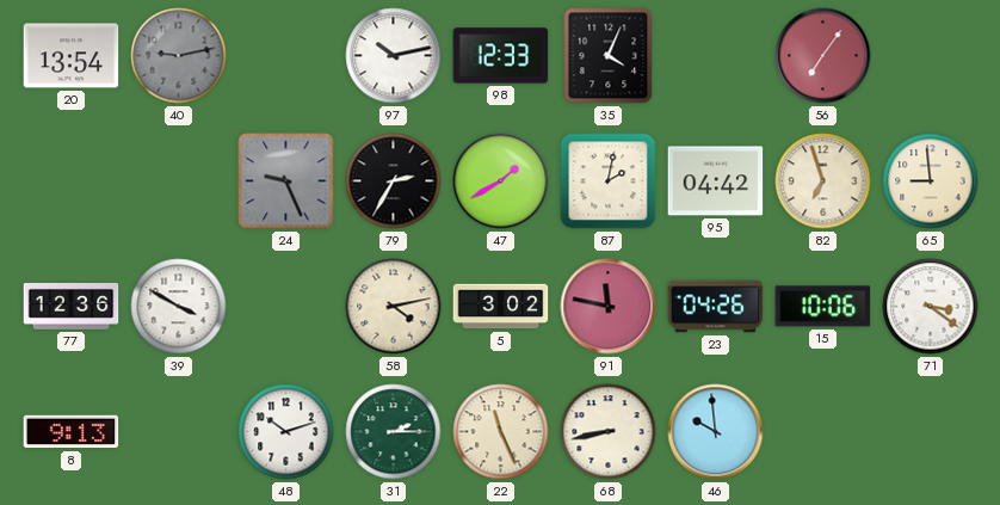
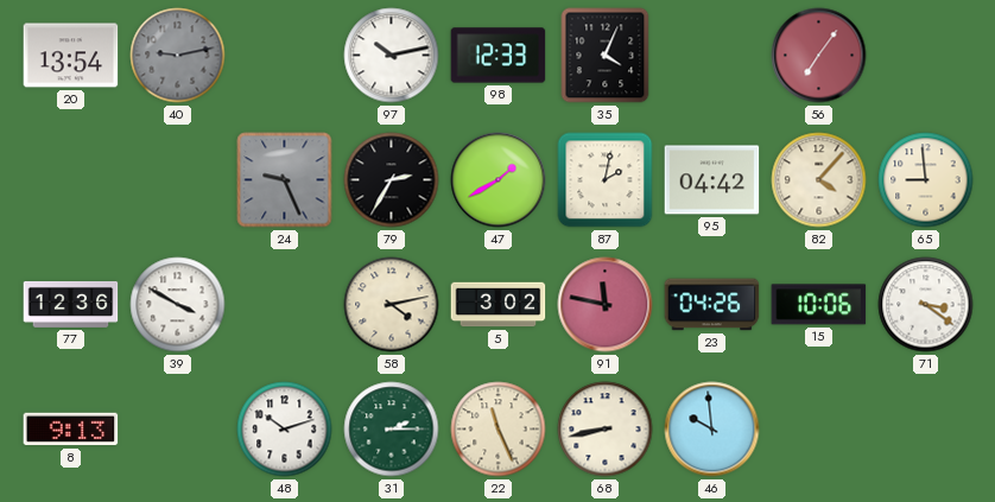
82: 6:57 -> 4:07
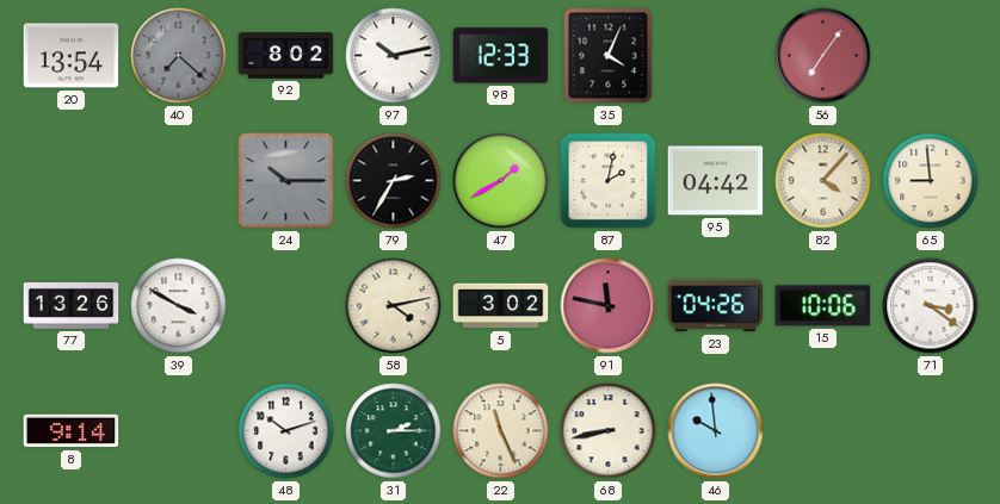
40: 9:13 -> 7:22
92: none -> 8:02
24: 9:26 -> 10:15
77: 12:36 -> 13:26
8: 9:13 -> 9:14
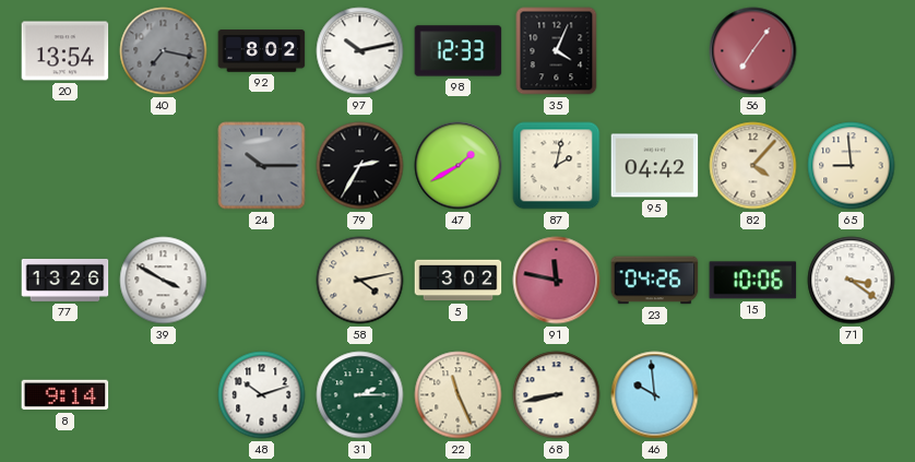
40: 7:22 -> 7:17
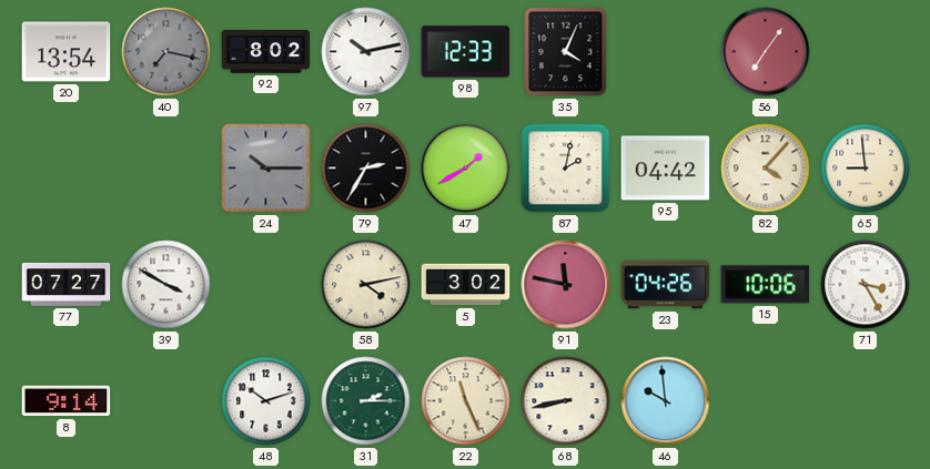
77: 13:26 -> 07:27
71: 3:21 -> 3:25
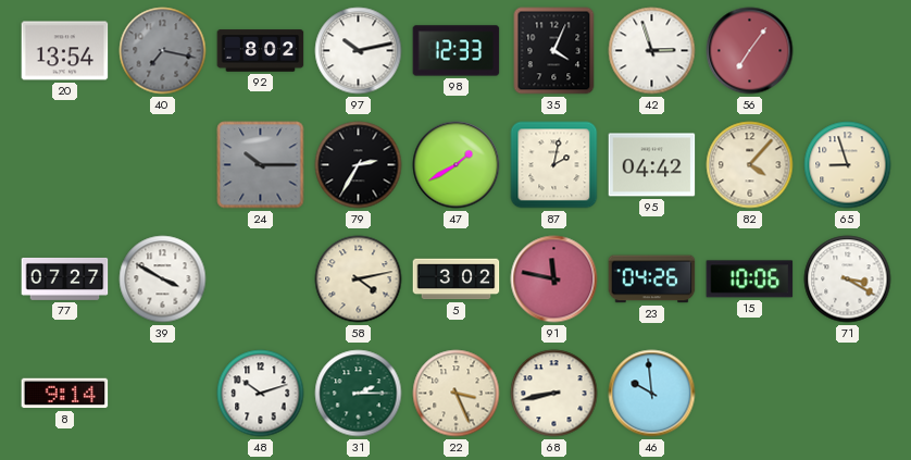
42: none -> 2:57
65: 8:59 -> 8:57
71: 3:25 -> 3:20
22: 11:26 -> 3:26
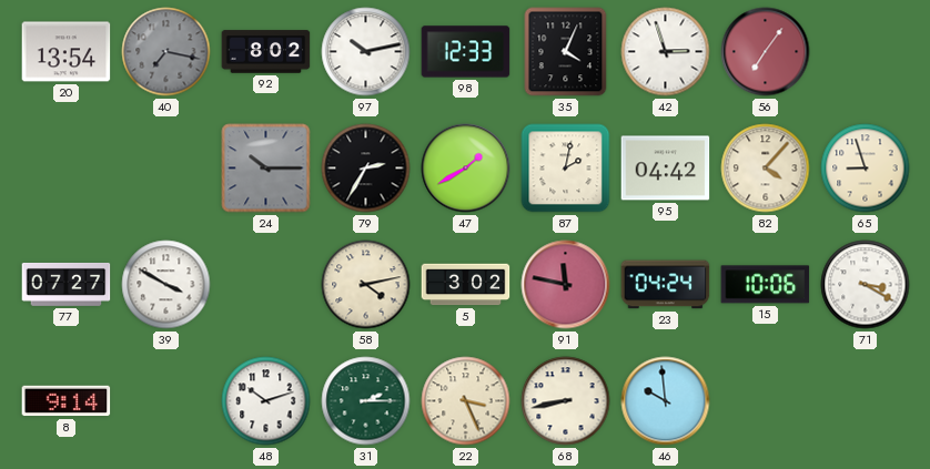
23: 04:26 -> 04:24
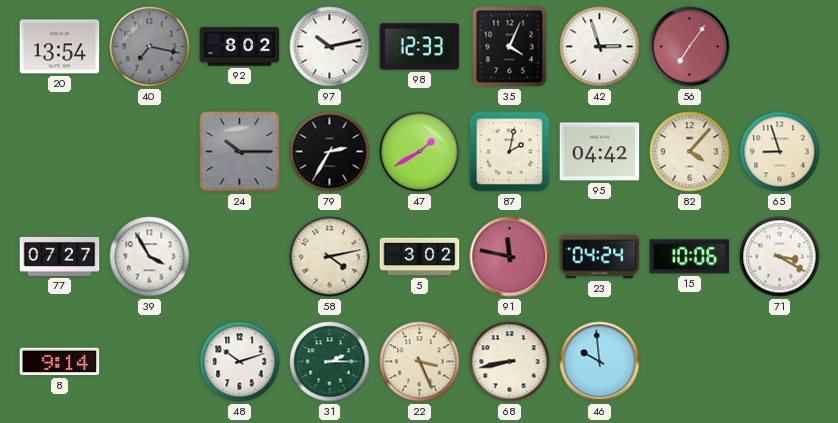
39: 3:50 -> 3:55
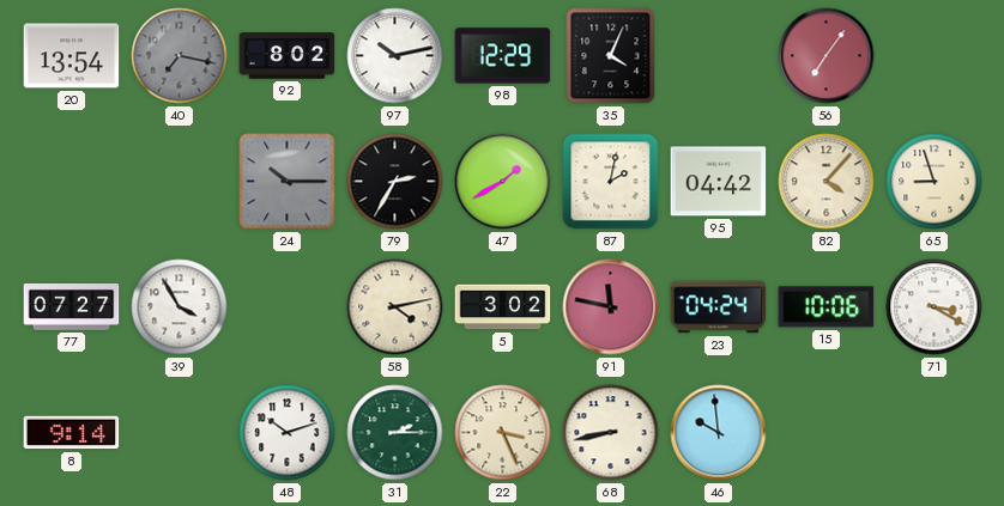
98: 12:33 -> 12:29
42: 2:57 -> none
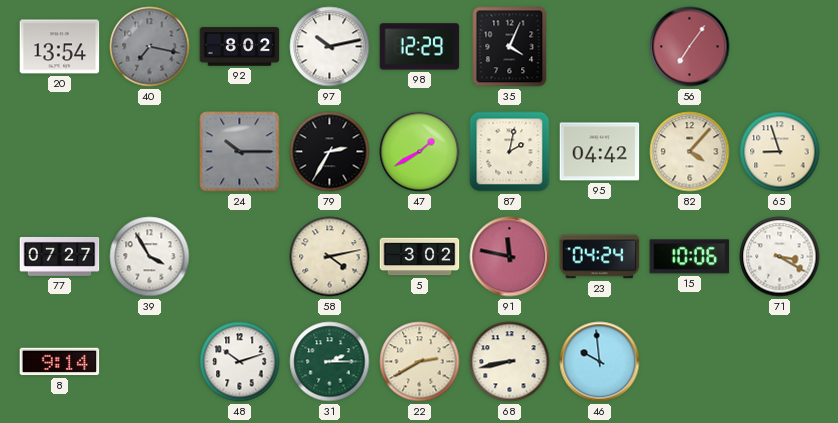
22: 3:26 -> 2:40
